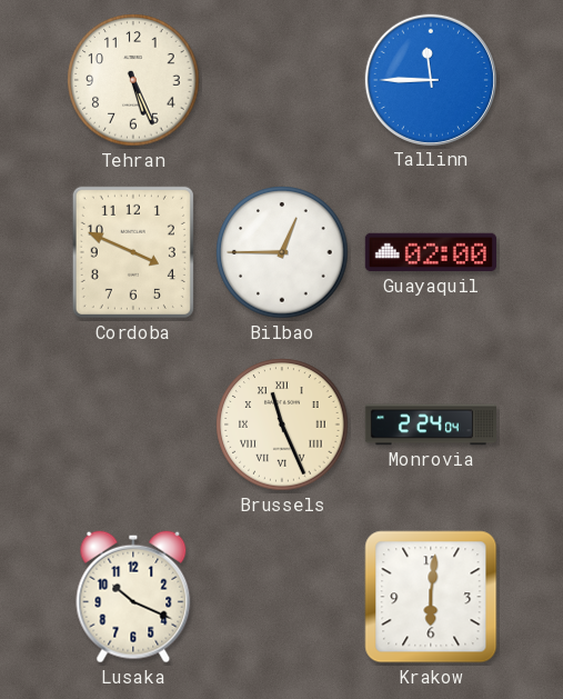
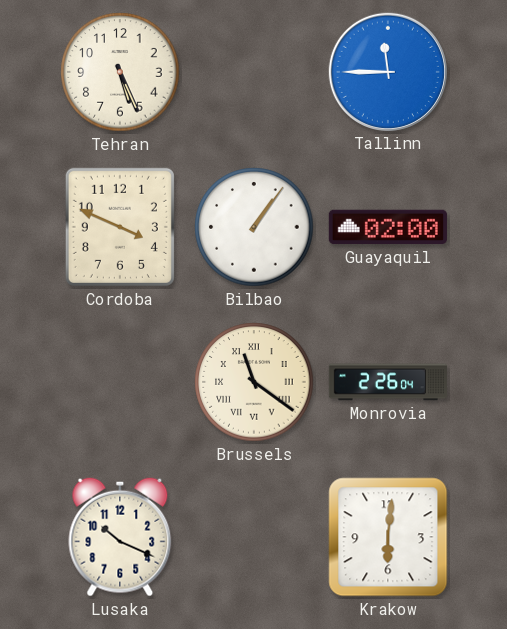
Bilbao: 12:45 -> 1:06
Brussels: 11:26 -> 11:21
Monrovia: 2:24 -> 2:26
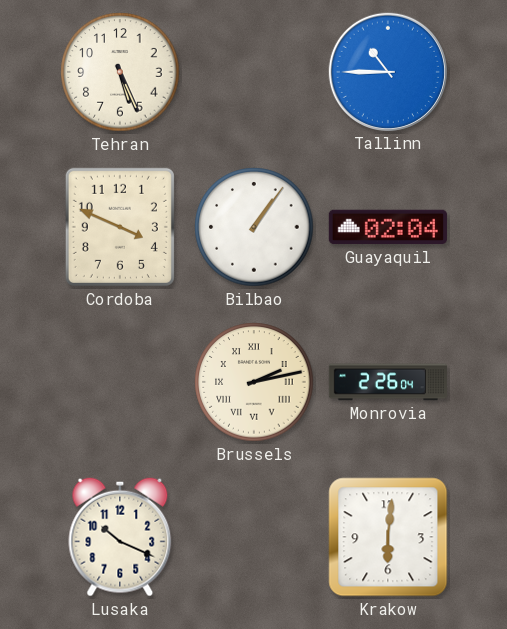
Tallinn: 11:45 -> 10:45
Guayaquil: 02:00 -> 02:04
Brussels: 11:21 -> 2:13
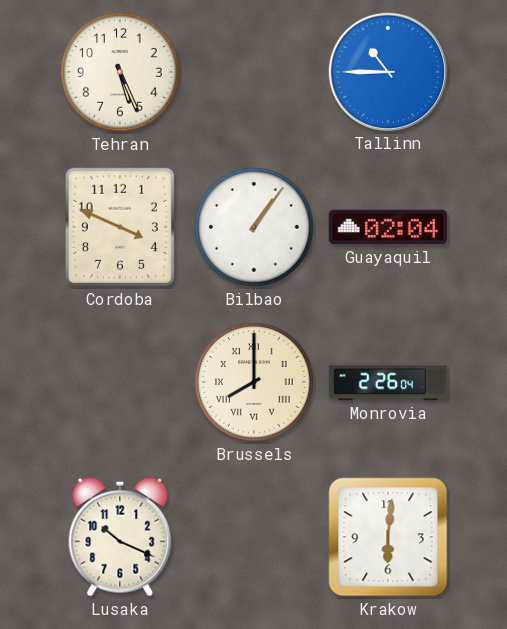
Brussels: 2:13 -> 8:00
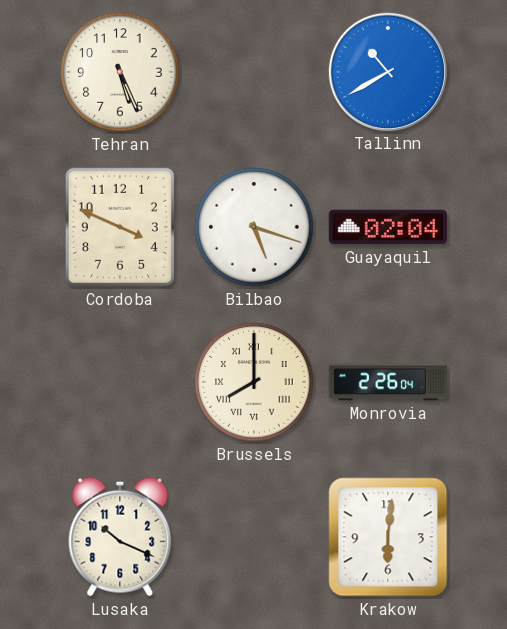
Tallinn: 10:45 -> 10:40
Bilbao: 1:06 -> 5:18
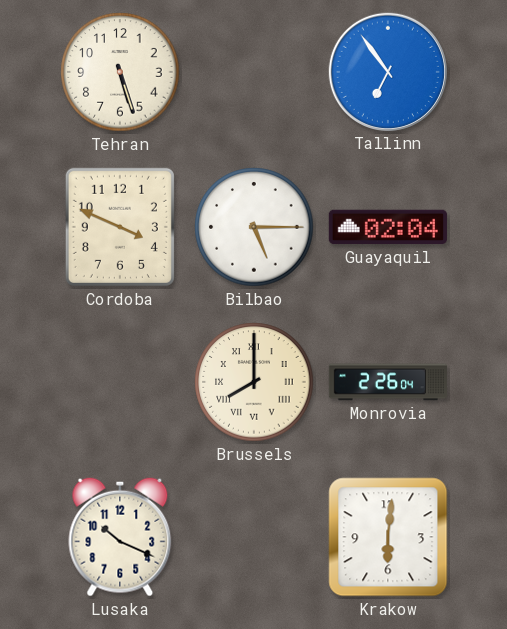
Tehran: 5:26 -> 5:27
Tallinn: 10:40 -> 6:54
Bilbao: 5:18 -> 5:15
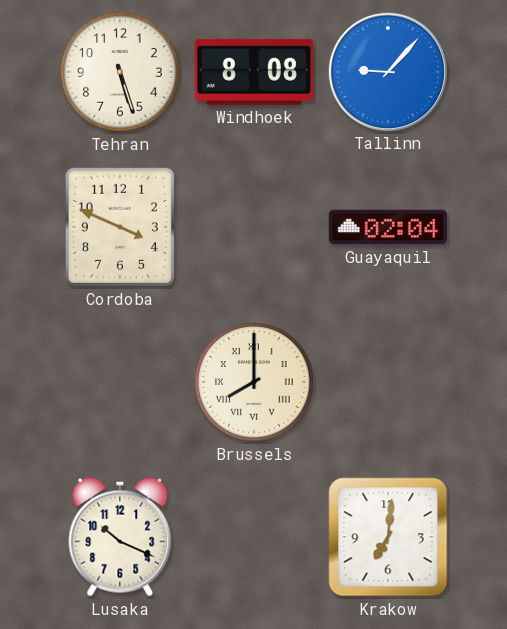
Windhoek: none -> 8:08
Tallinn: 6:54 -> 9:07
Bilbao: 5:15 -> none
Monrovia: 2:26 -> none
Krakow: 6:01 -> 7:01
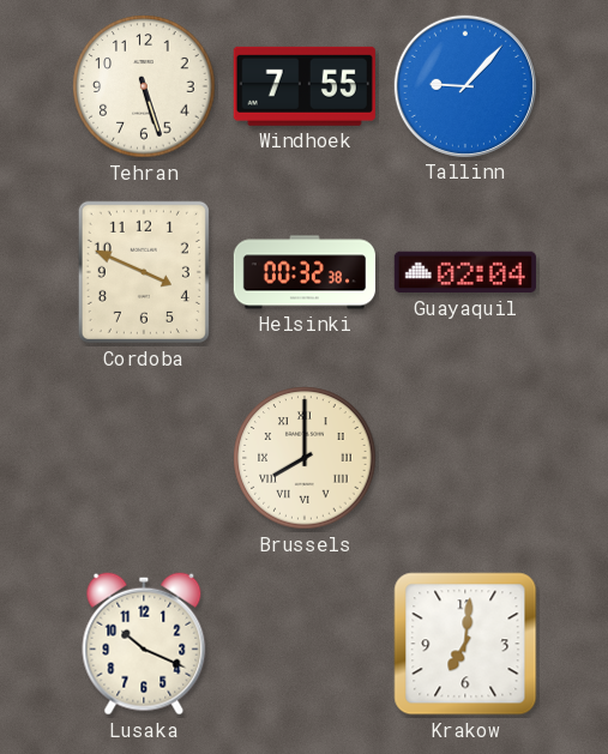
Windhoek: 8:08 -> 7:55
Helsinki: none -> 00:32
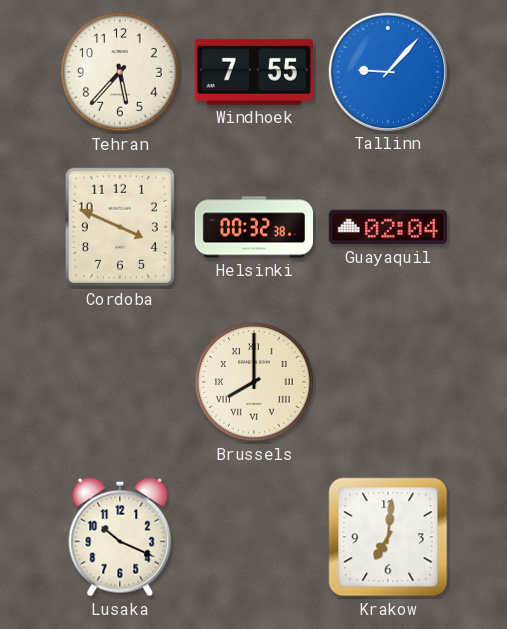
Tehran: 5:27 -> 5:37
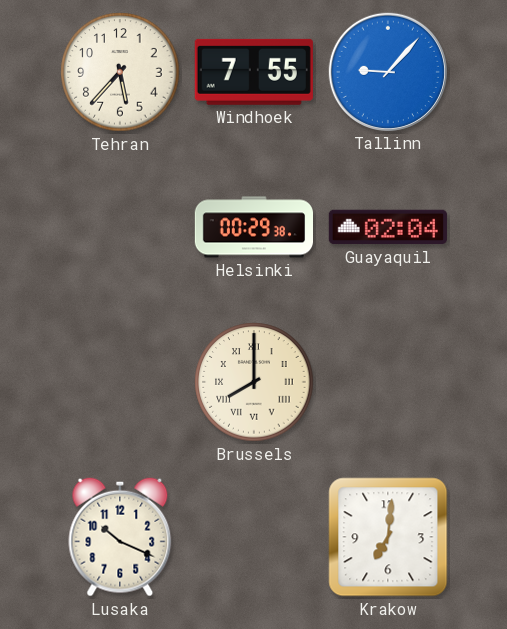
Cordoba: 3:49 -> none
Helsinki: 00:32 -> 00:29
